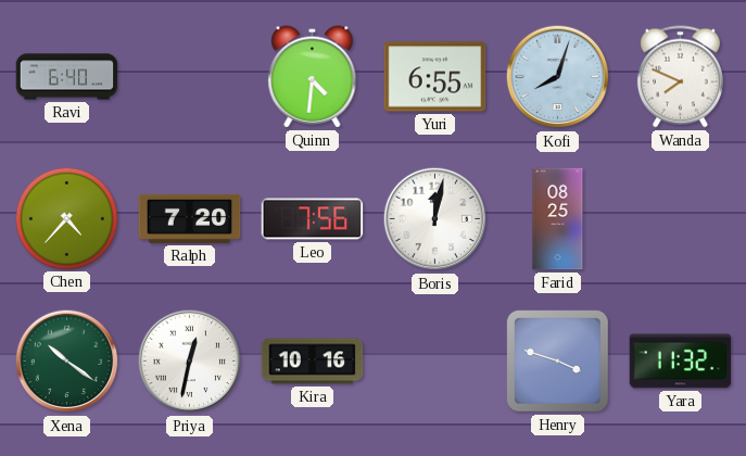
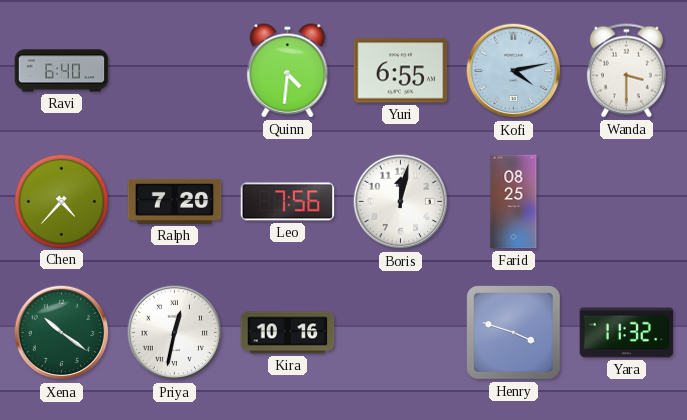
Kofi: 8:03 -> 4:13
Wanda: 7:49 -> 3:30
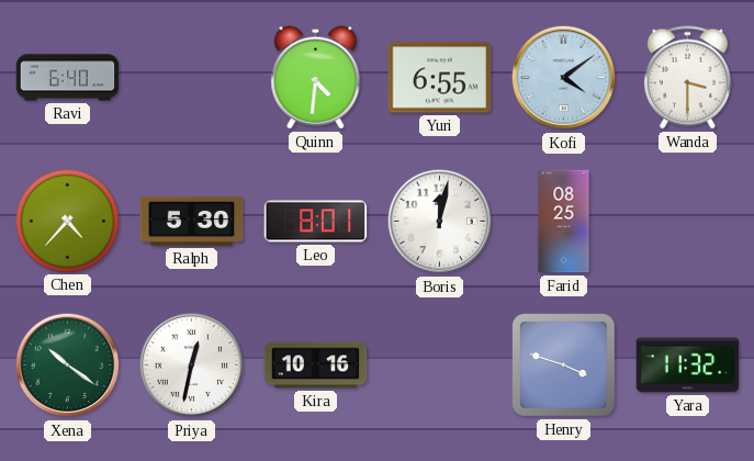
Kofi: 4:13 -> 4:09
Ralph: 7:20 -> 5:30
Leo: 7:56 -> 8:01
